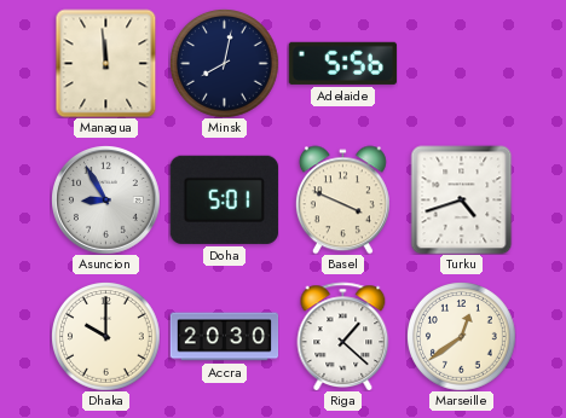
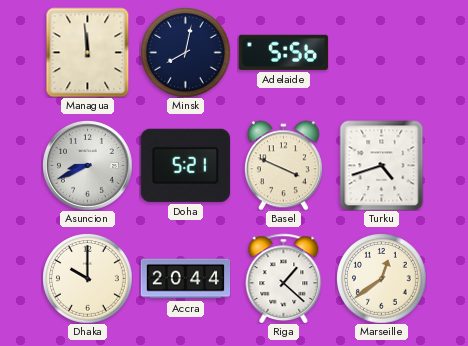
Asuncion: 8:55 -> 8:41
Doha: 5:01 -> 5:21
Accra: 20:30 -> 20:44
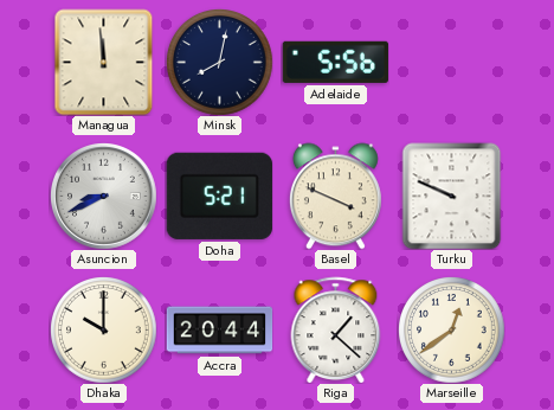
Turku: 4:42 -> 9:49
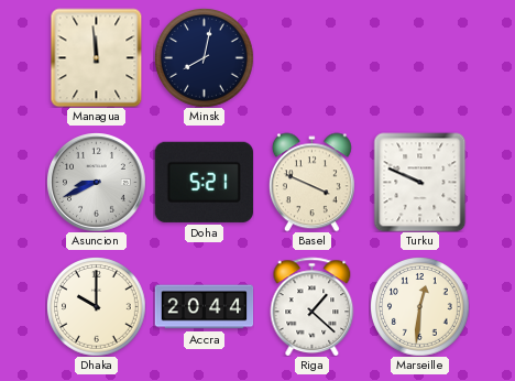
Adelaide: 5:56 -> none
Marseille: 12:39 -> 12:31
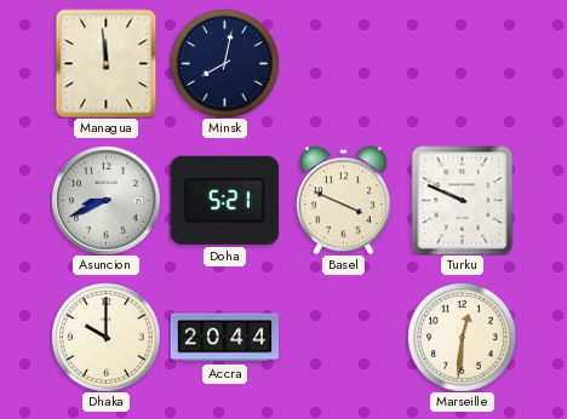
Riga: 1:22 -> none
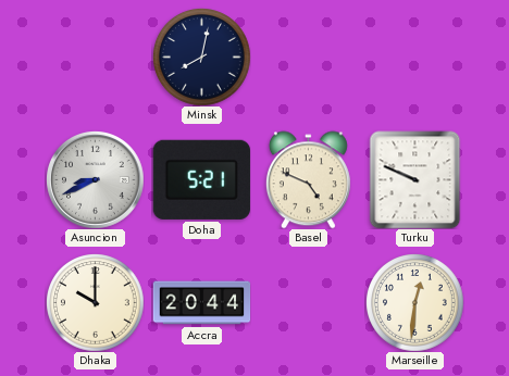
Managua: 11:59 -> none
Basel: 3:49 -> 4:49
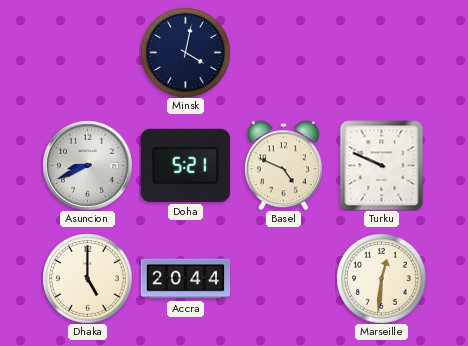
Minsk: 8:02 -> 4:02
Dhaka: 10:00 -> 5:00
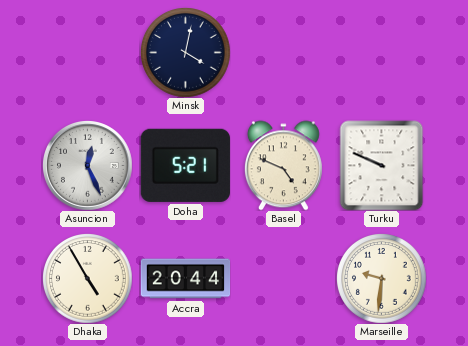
Asuncion: 8:41 -> 12:26
Dhaka: 5:00 -> 4:55
Marseille: 12:31 -> 9:31
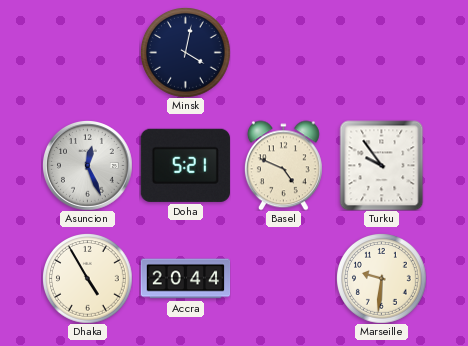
Turku: 9:49 -> 9:54
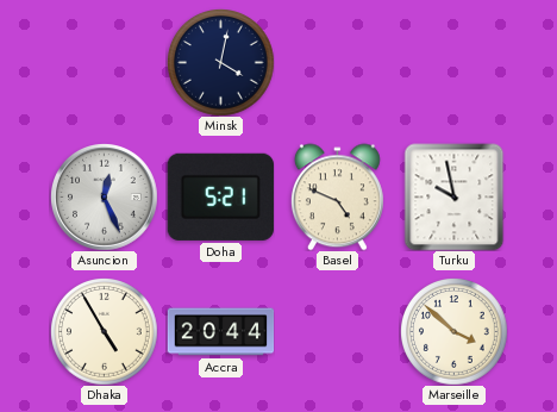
Turku: 9:54 -> 9:58
Marseille: 9:31 -> 3:52
